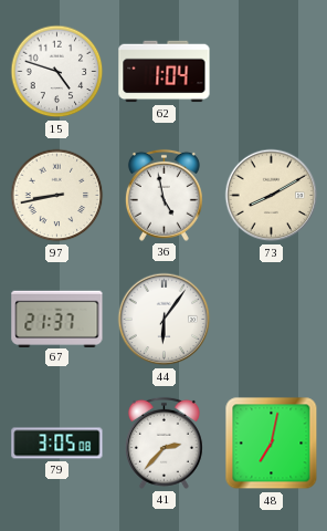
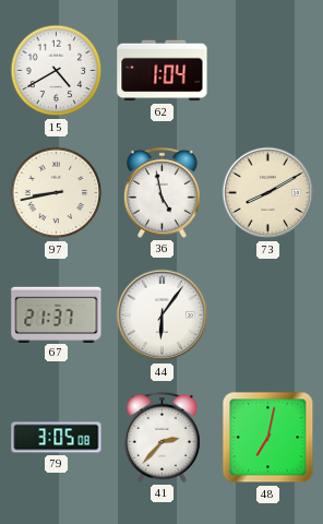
15: 4:48 -> 4:40
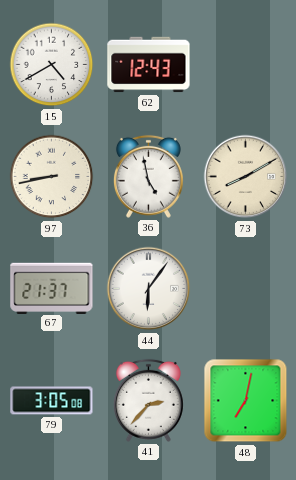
62: 1:04 -> 12:43
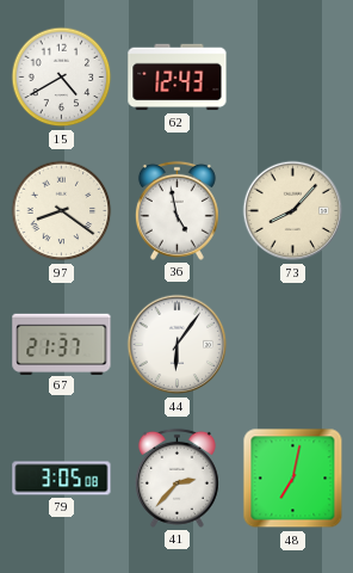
97: 8:43 -> 8:21
73: 8:10 -> 8:07
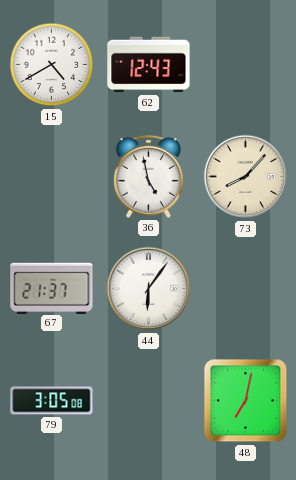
97: 8:21 -> none
41: 2:37 -> none
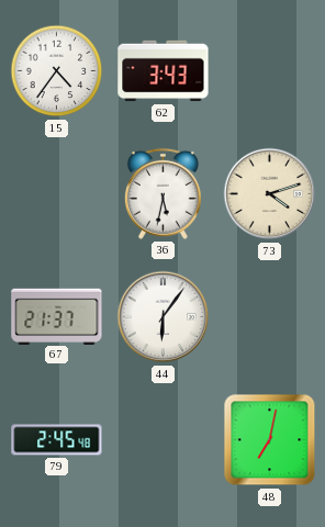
15: 4:40 -> 4:36
62: 12:43 -> 3:43
36: 4:58 -> 5:32
73: 8:07 -> 4:12
79: 3:05 -> 2:45
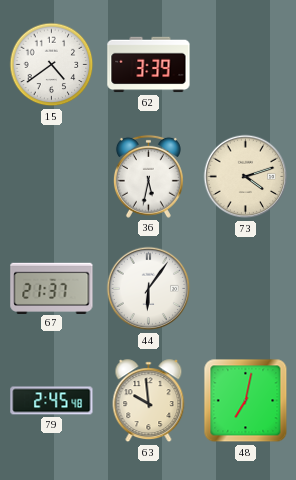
15: 4:36 -> 4:39
62: 3:43 -> 3:39
63: none -> 9:59
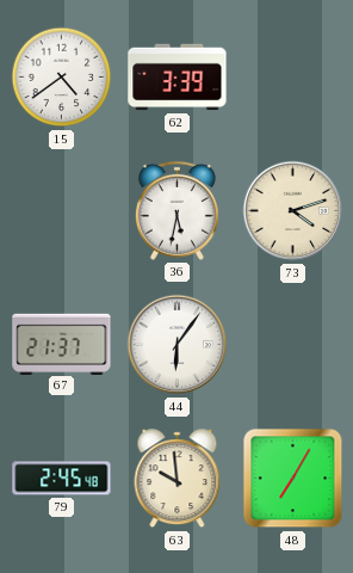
48: 7:02 -> 7:05
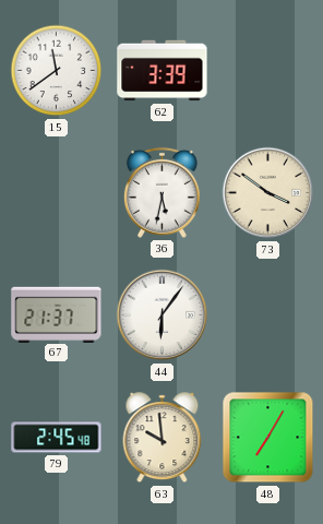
15: 4:39 -> 11:39
73: 4:12 -> 3:51
